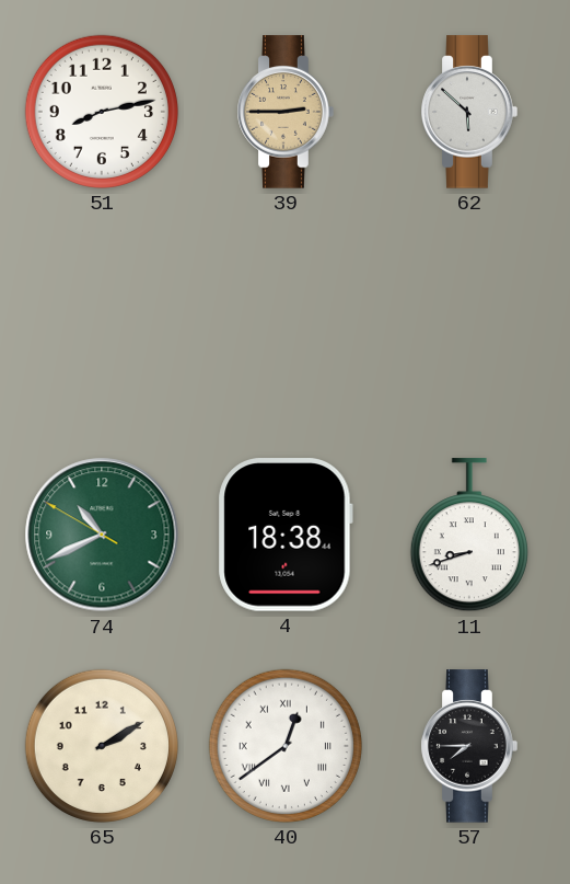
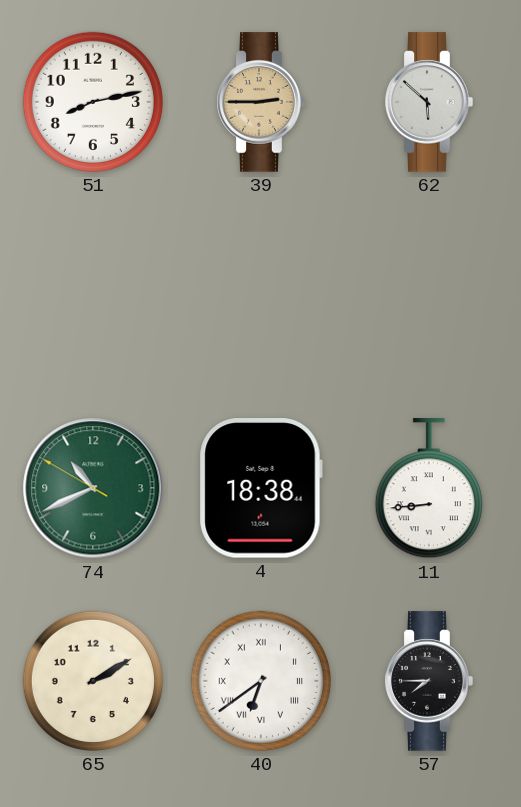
11: 8:42 -> 8:44
40: 12:39 -> 6:39
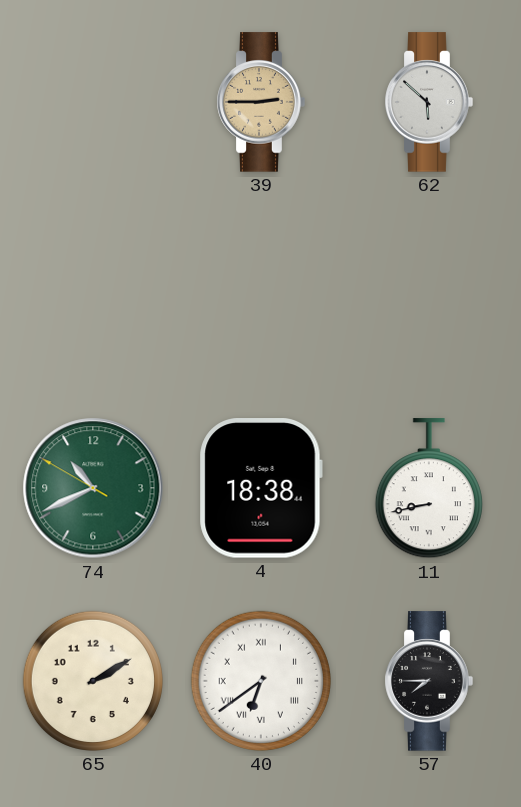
51: 8:13 -> none
11: 8:44 -> 8:43
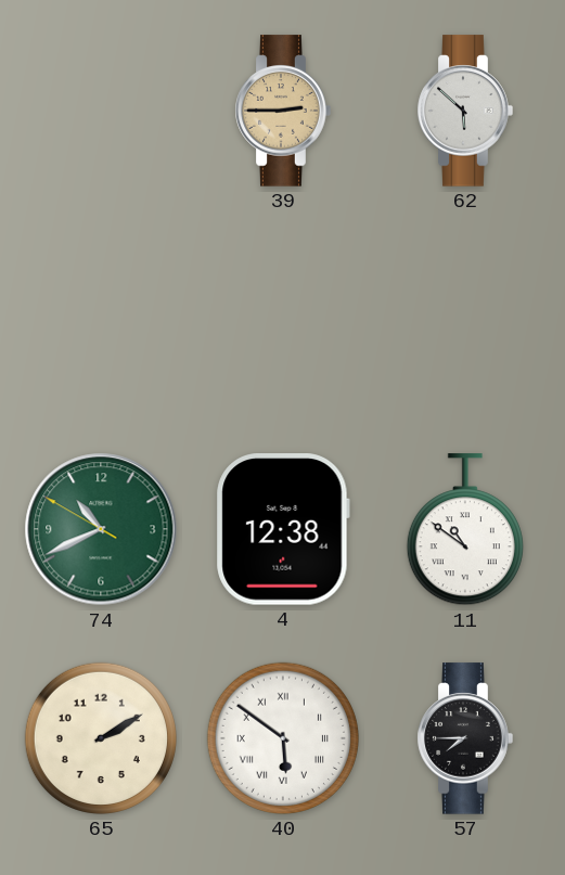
4: 18:38 -> 12:38
11: 8:43 -> 10:51
40: 6:39 -> 5:51
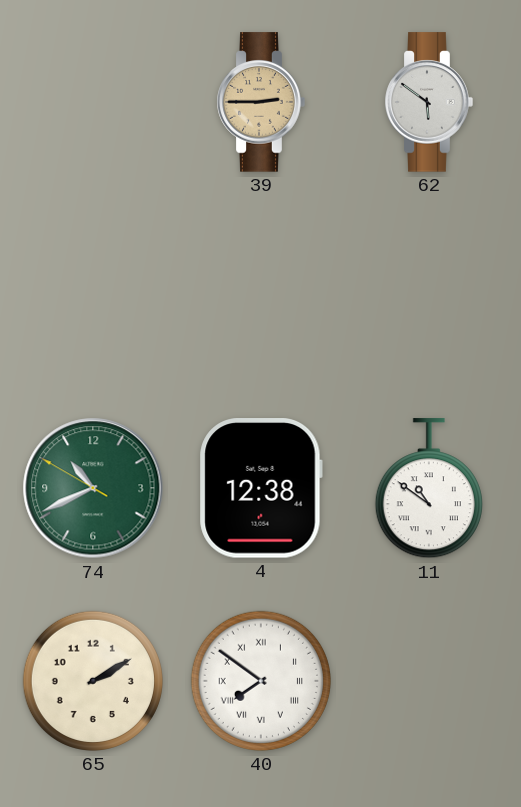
62: 5:52 -> 5:51
40: 5:51 -> 7:51
57: 7:45 -> none
